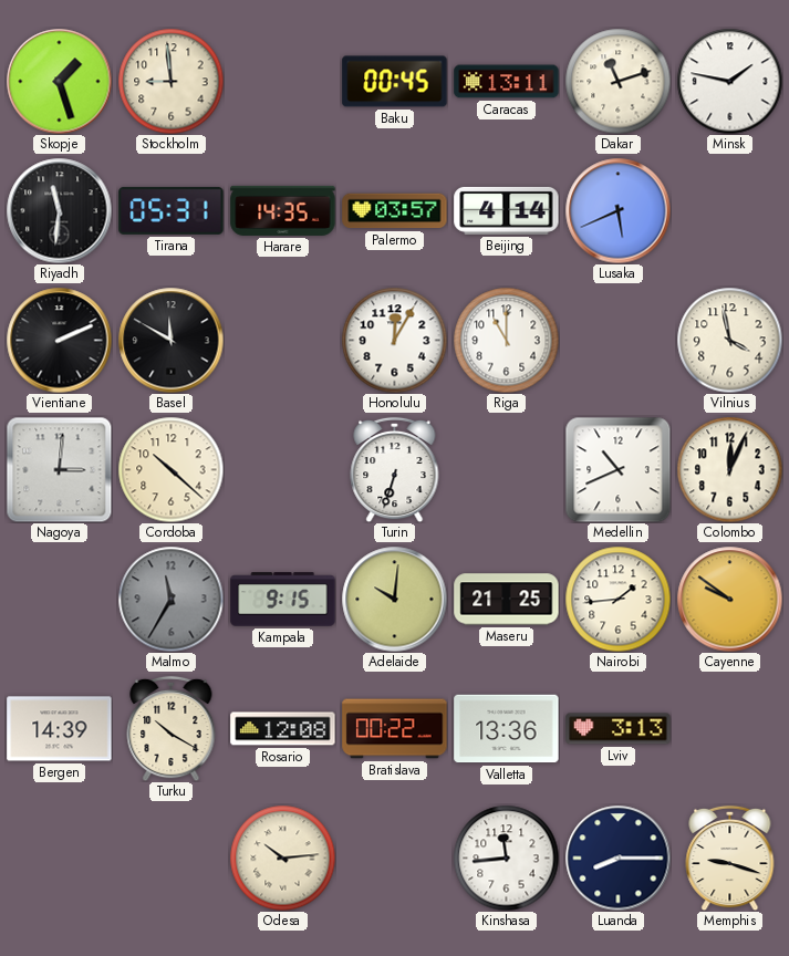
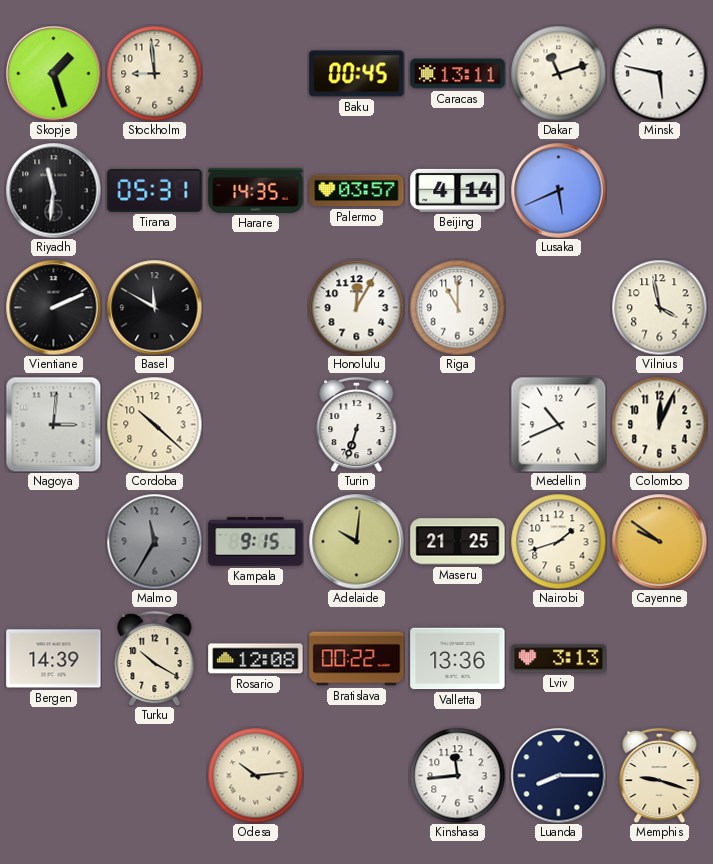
Minsk: 1:47 -> 5:47
Nairobi: 1:44 -> 1:42
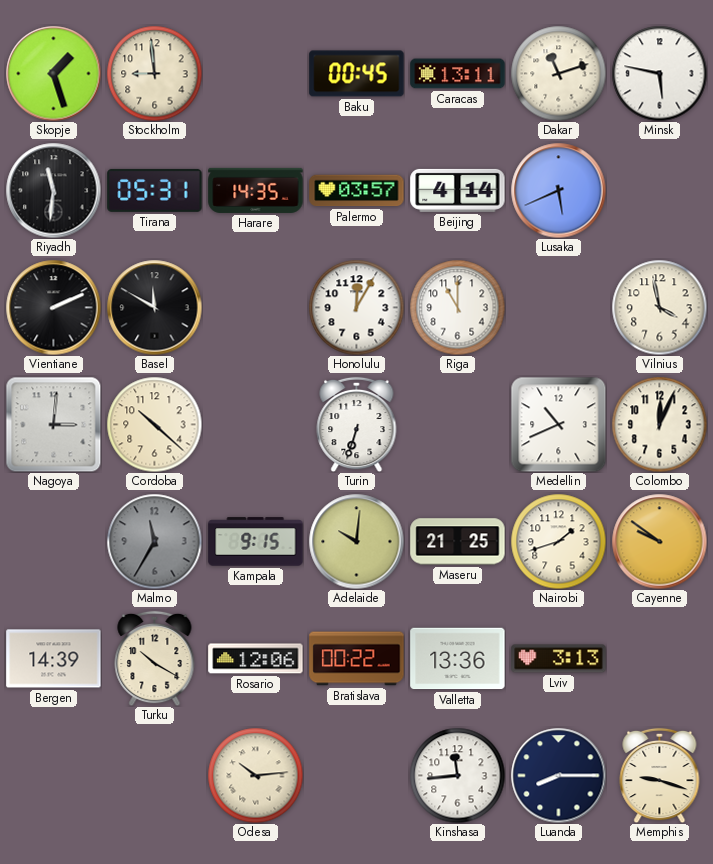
Rosario: 12:08 -> 12:06
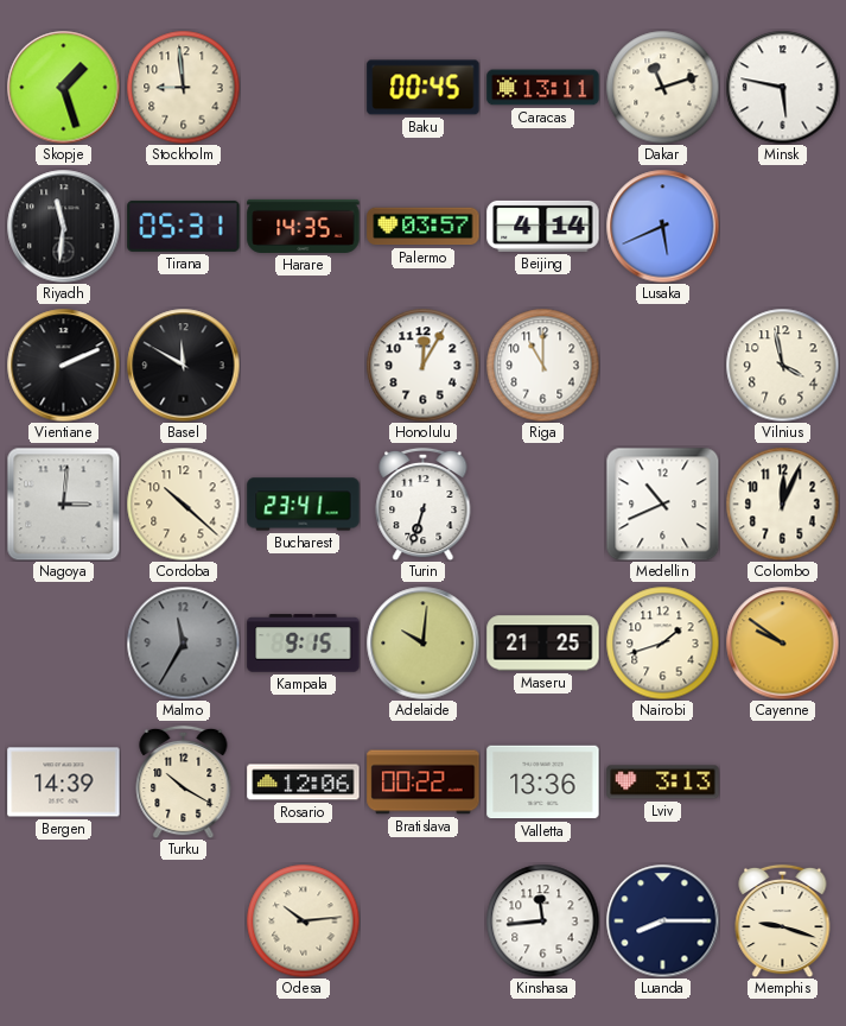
Bucharest: none -> 23:41
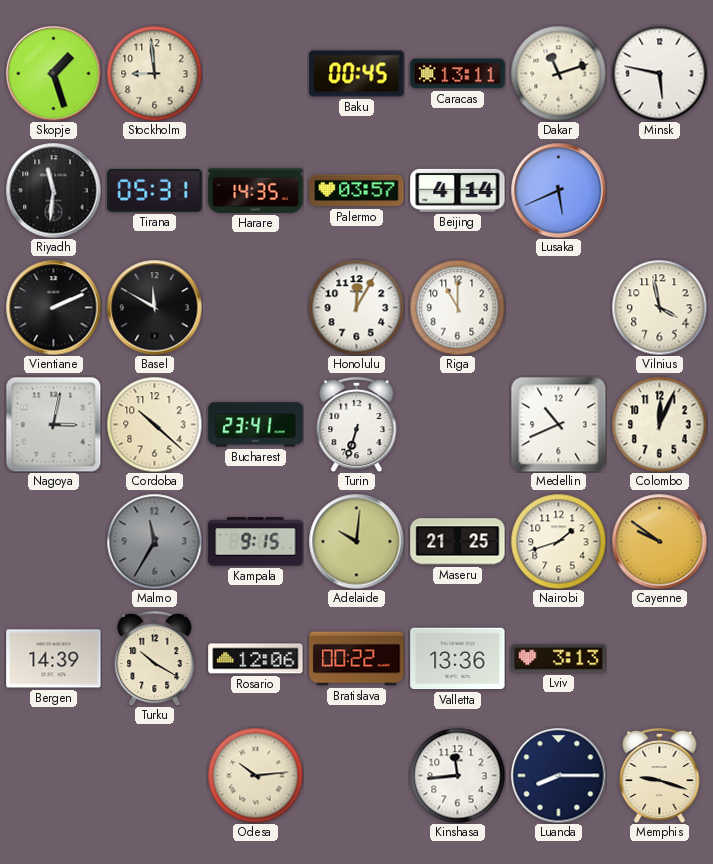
Nagoya: 3:01 -> 3:02
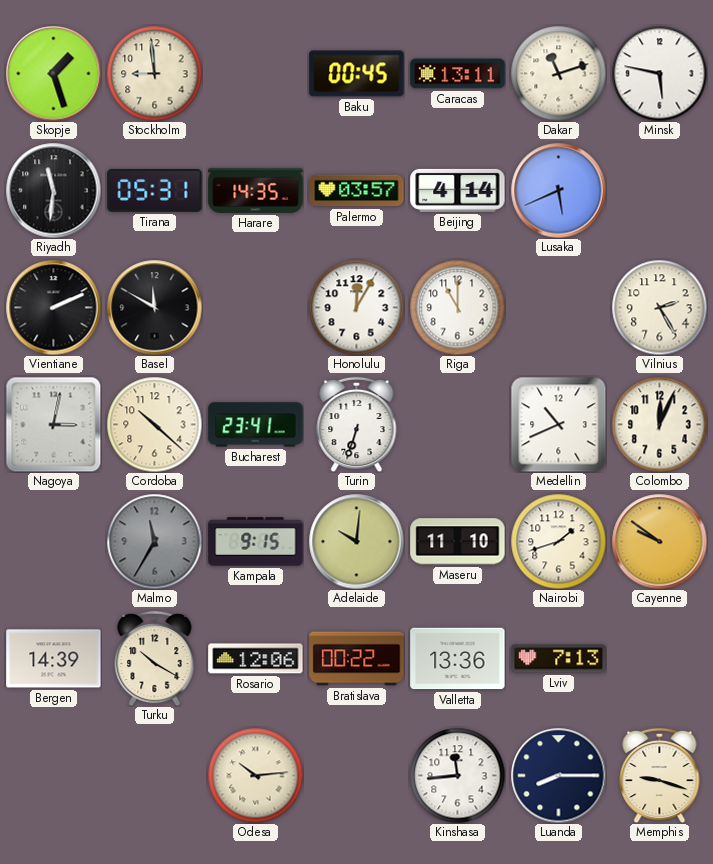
Vilnius: 3:58 -> 2:25
Maseru: 21:25 -> 11:10
Lviv: 3:13 -> 7:13
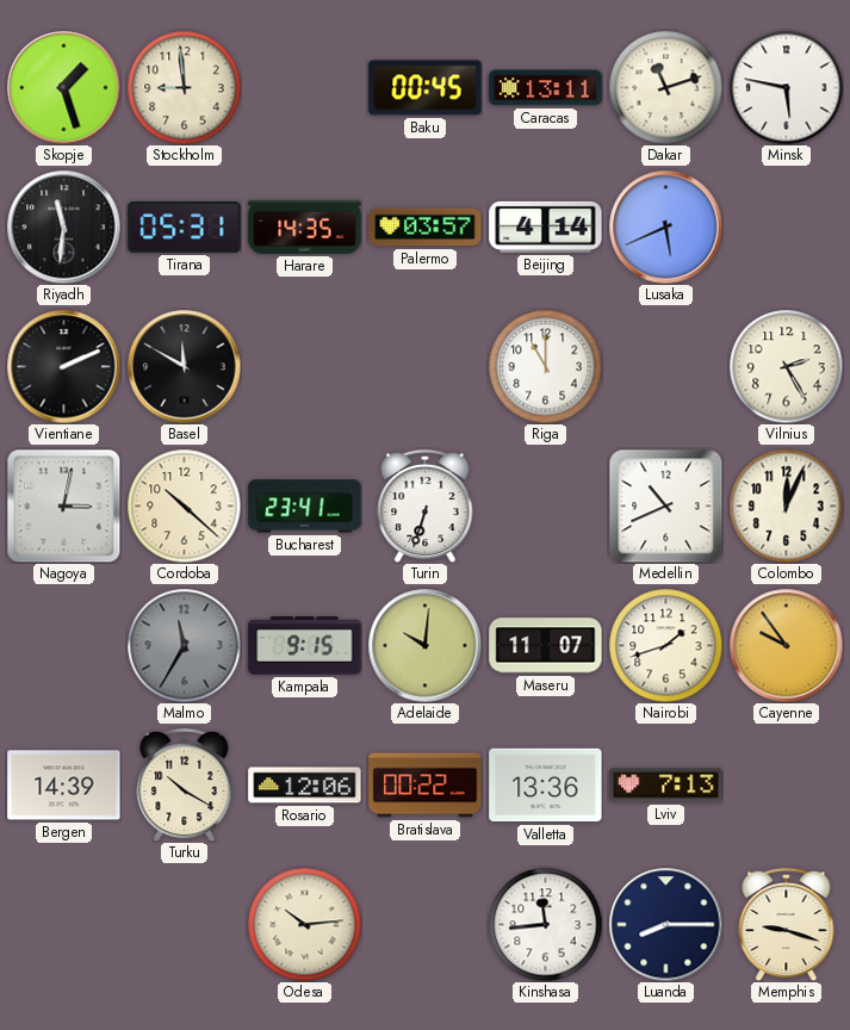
Honolulu: 12:05 -> none
Maseru: 11:10 -> 11:07
Cayenne: 9:51 -> 9:54
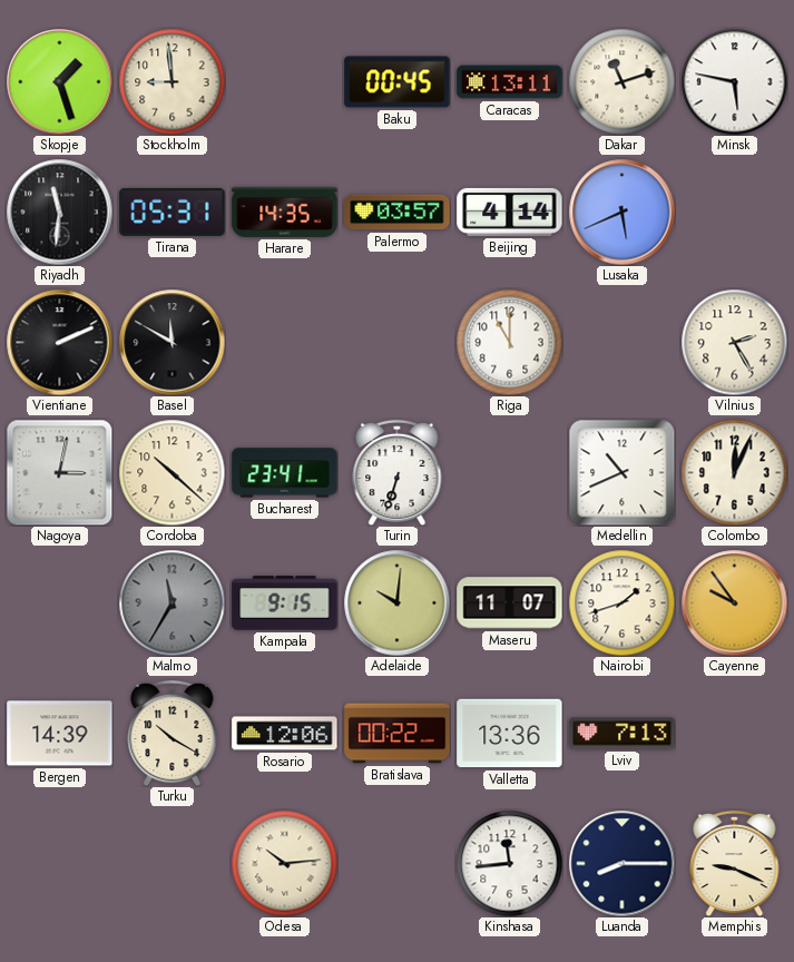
Memphis: 9:18 -> 9:19
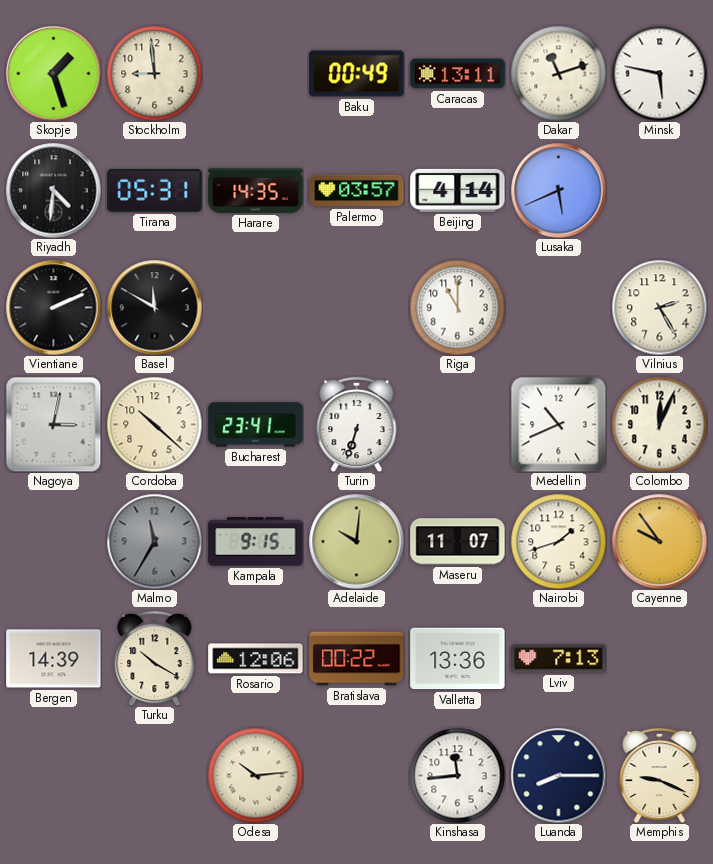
Baku: 00:45 -> 00:49
Riyadh: 11:31 -> 4:31
